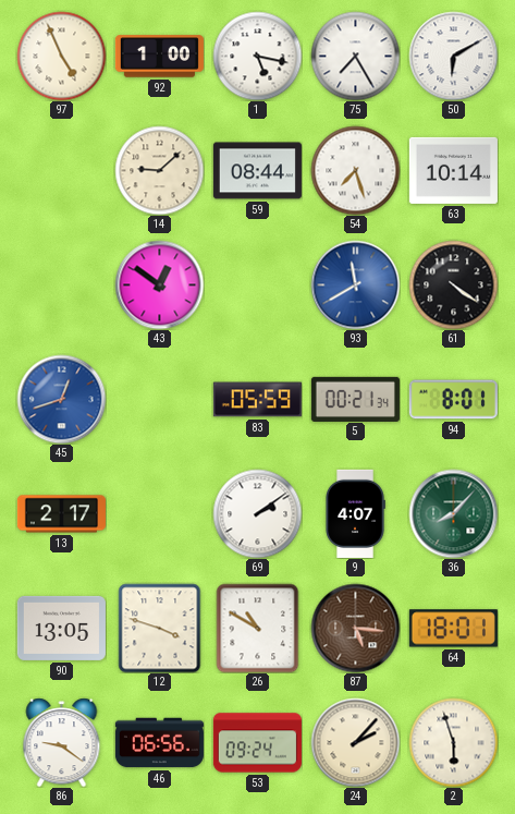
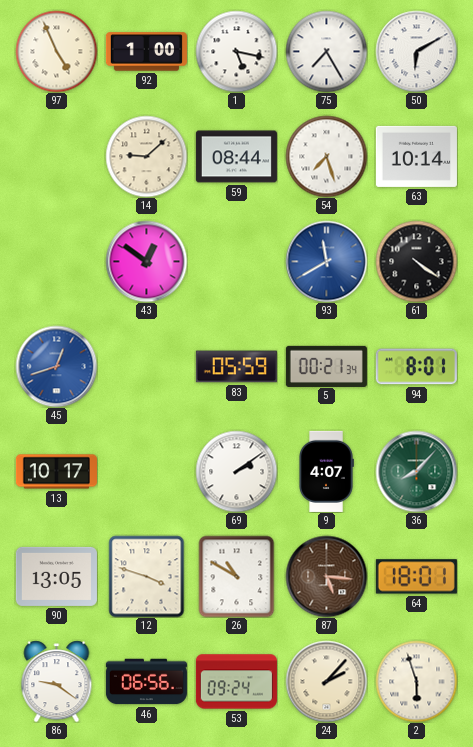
13: 2:17 -> 10:17
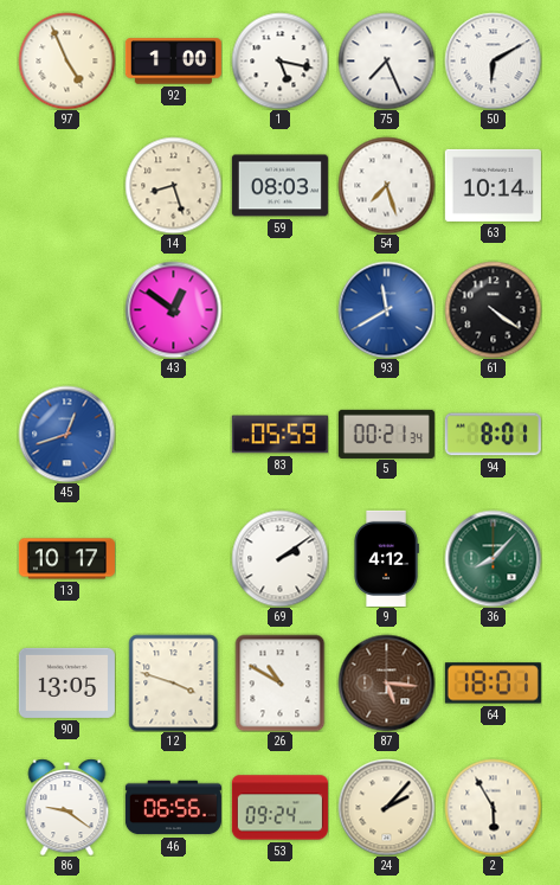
75: 7:25 -> 7:26
14: 9:08 -> 8:27
59: 08:44 -> 08:03
9: 4:07 -> 4:12
2: 5:57 -> 5:55
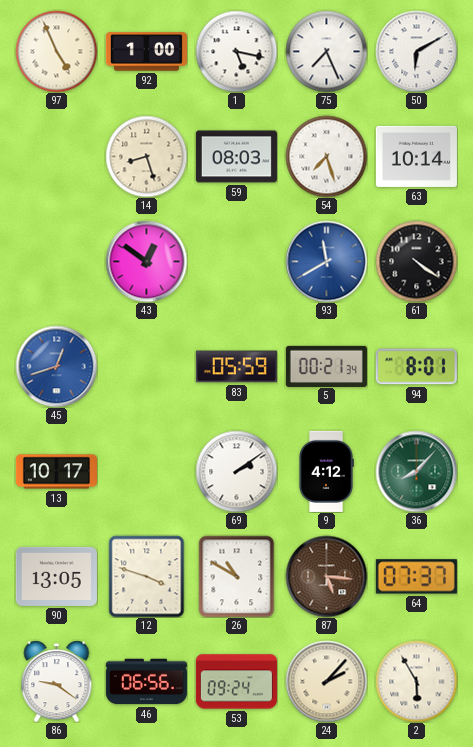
64: 18:01 -> 07:37
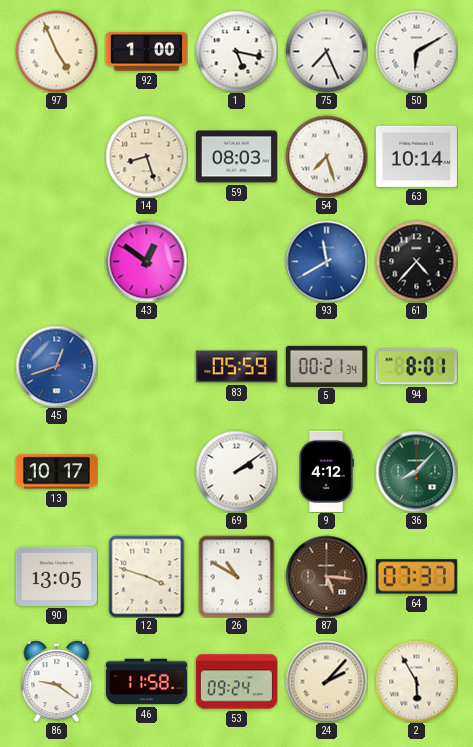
61: 4:21 -> 4:37
46: 06:56 -> 11:58
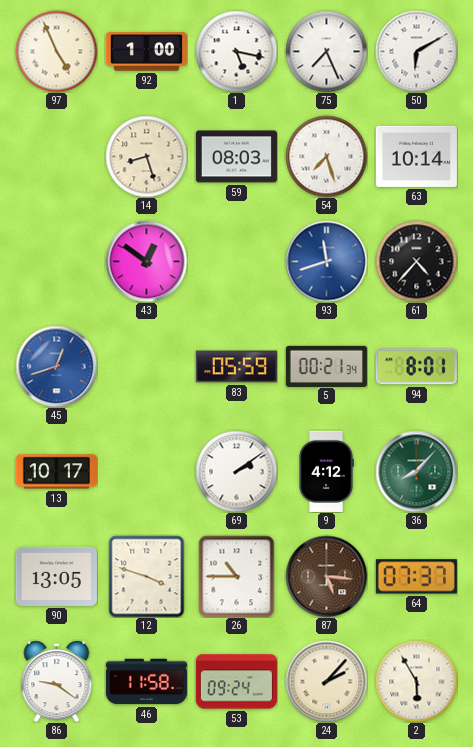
93: 11:40 -> 11:42
26: 10:50 -> 10:45
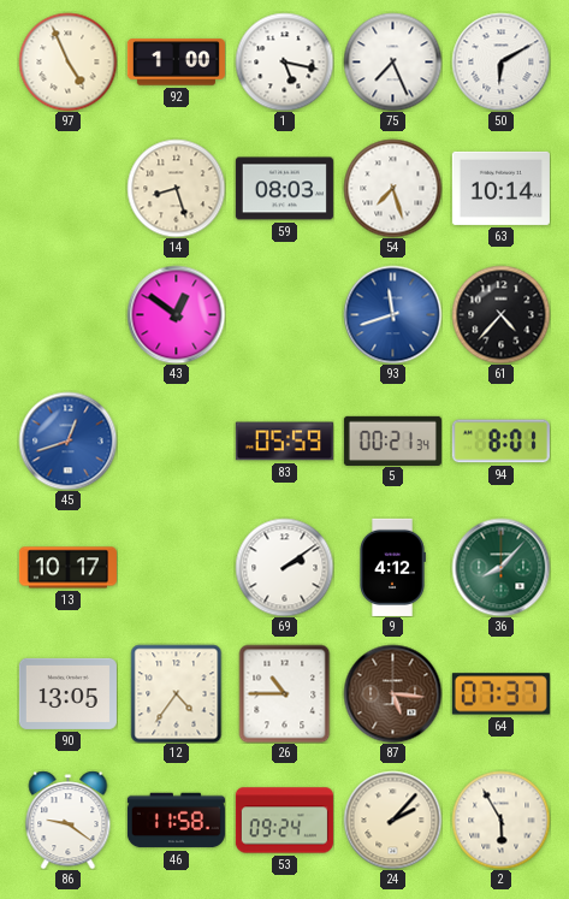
12: 3:48 -> 4:36
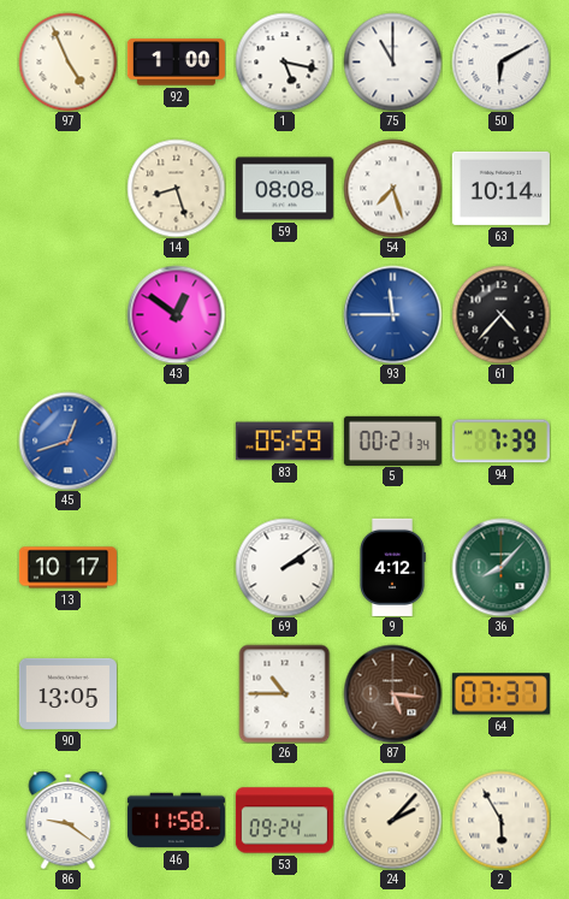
75: 7:26 -> 11:00
59: 08:03 -> 08:08
93: 11:42 -> 11:45
94: 8:01 -> 7:39
12: 4:36 -> none
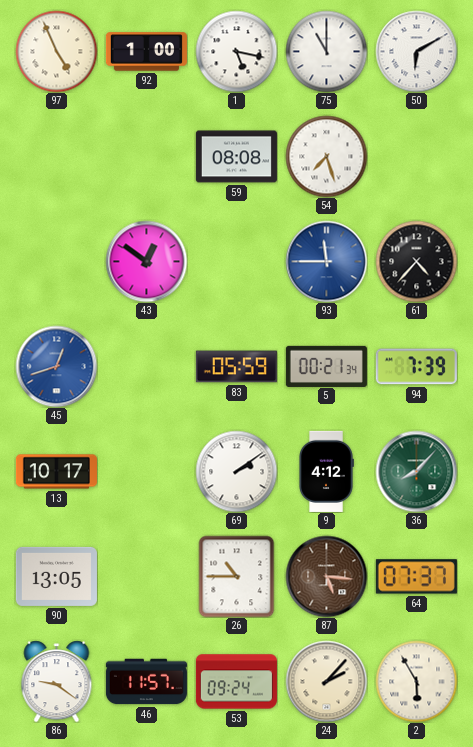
14: 8:27 -> none
63: 10:14 -> none
46: 11:58 -> 11:57
